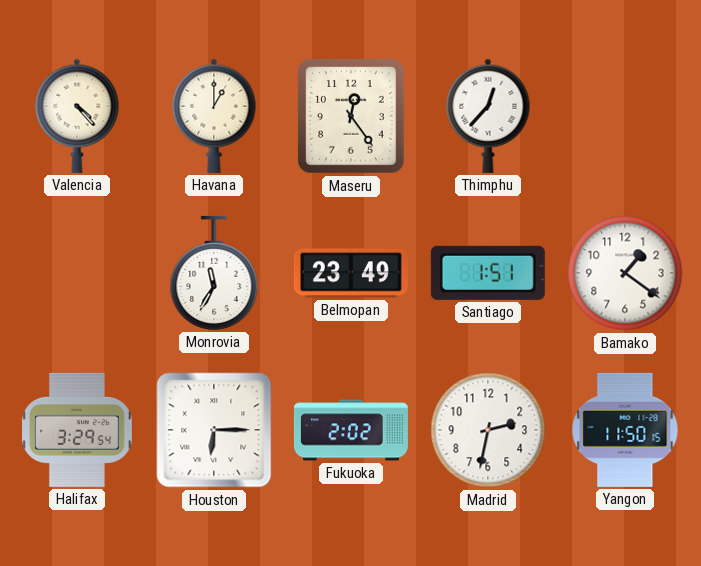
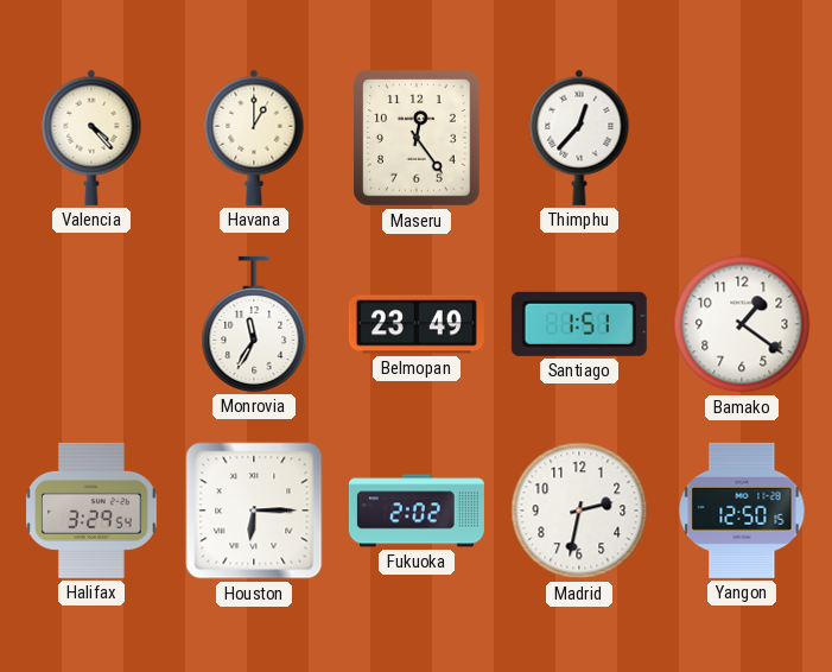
Yangon: 11:50 -> 12:50
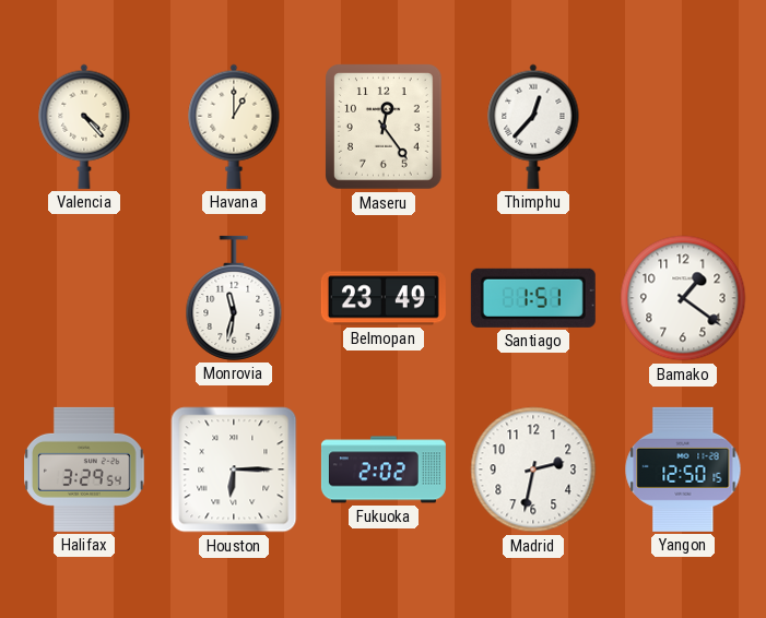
Monrovia: 11:35 -> 11:32
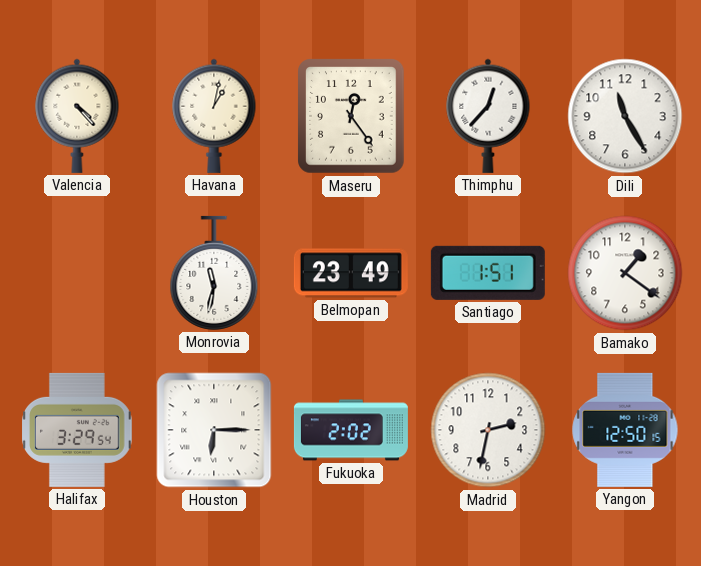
Havana: 1:00 -> 1:02
Dili: none -> 11:25
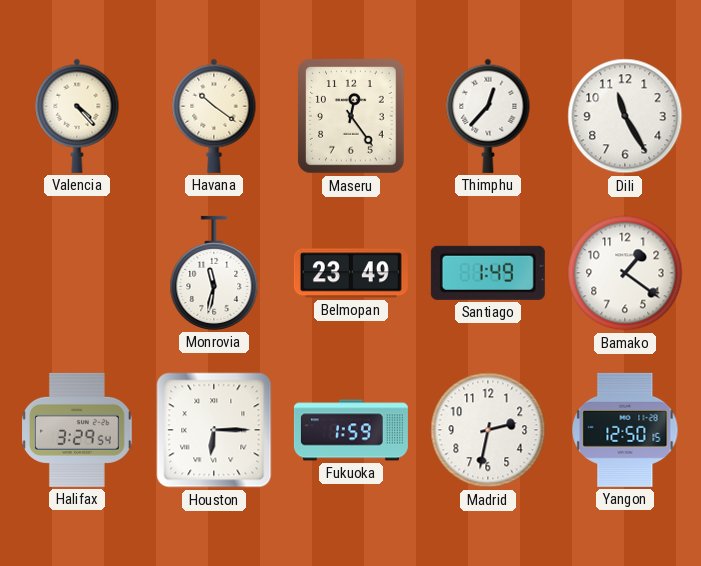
Havana: 1:02 -> 10:21
Santiago: 1:51 -> 1:49
Fukuoka: 2:02 -> 1:59
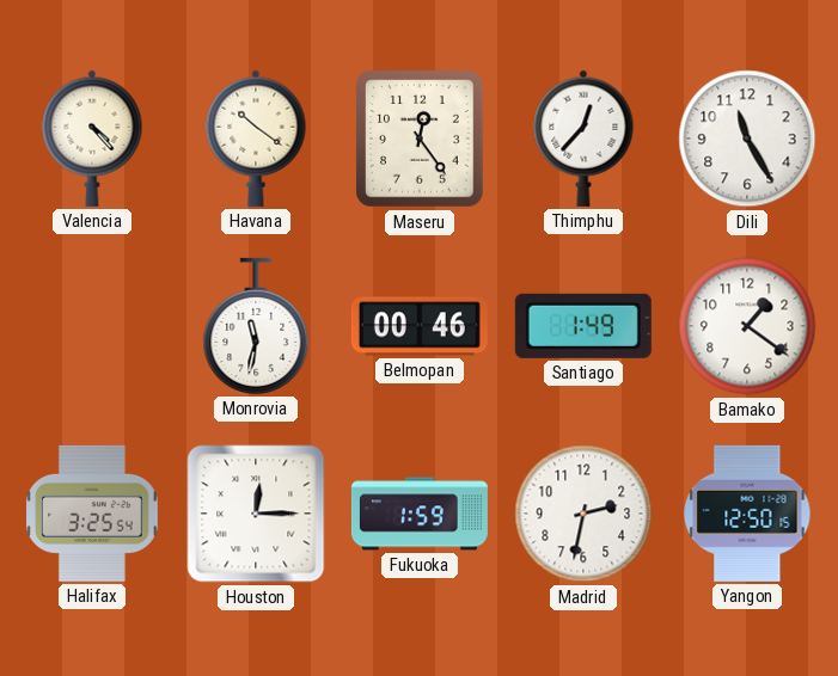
Belmopan: 23:49 -> 00:46
Halifax: 3:29 -> 3:25
Houston: 6:15 -> 12:15
